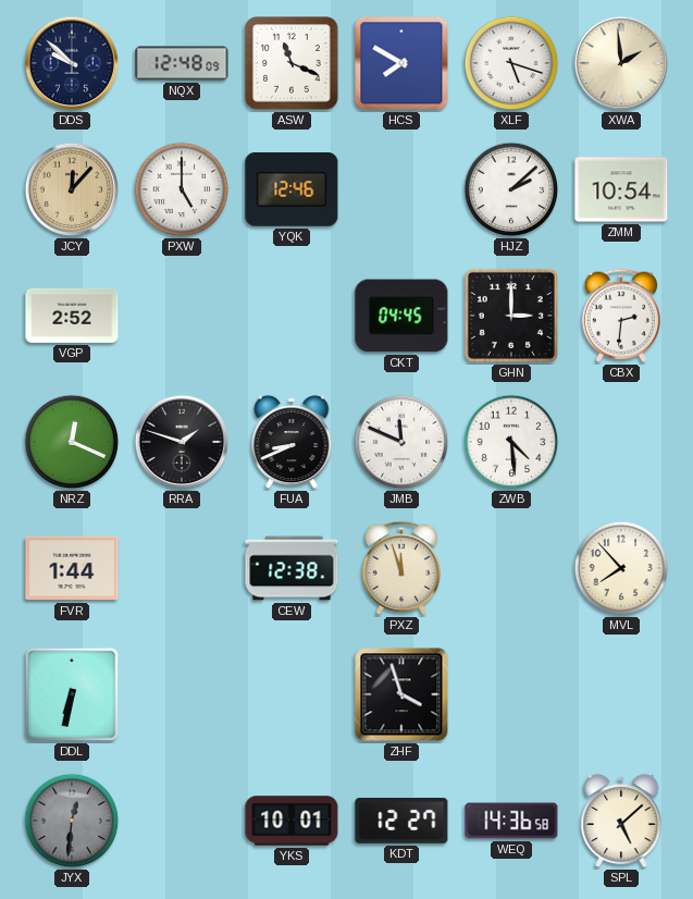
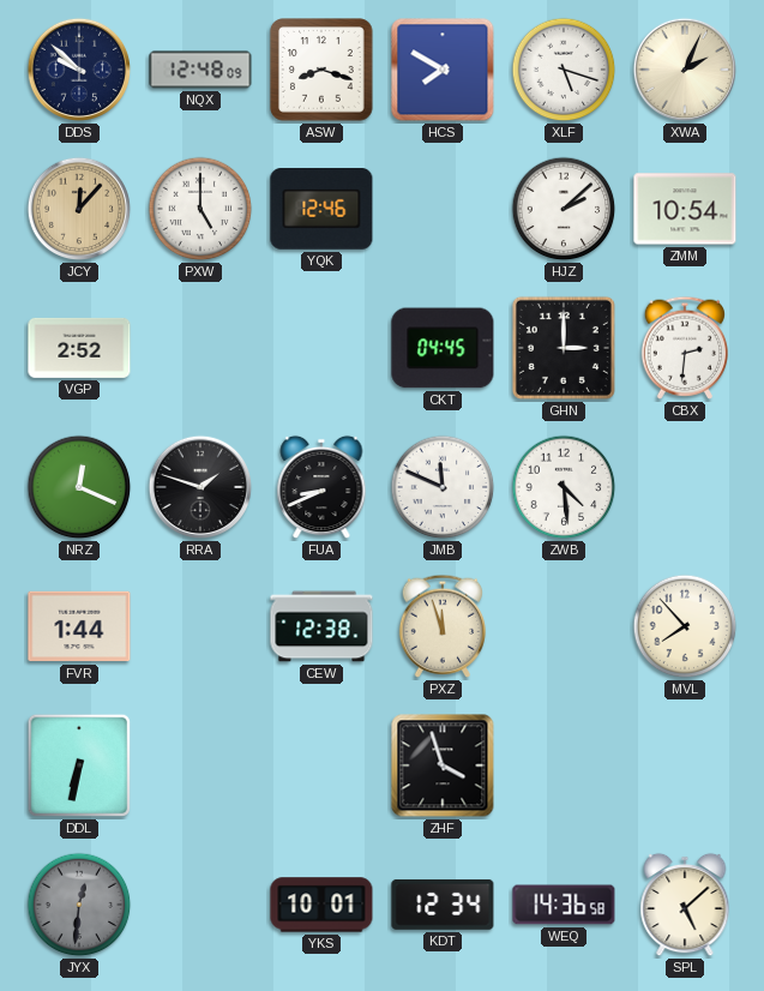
ASW: 11:19 -> 8:18
XWA: 1:59 -> 2:04
KDT: 12:27 -> 12:34
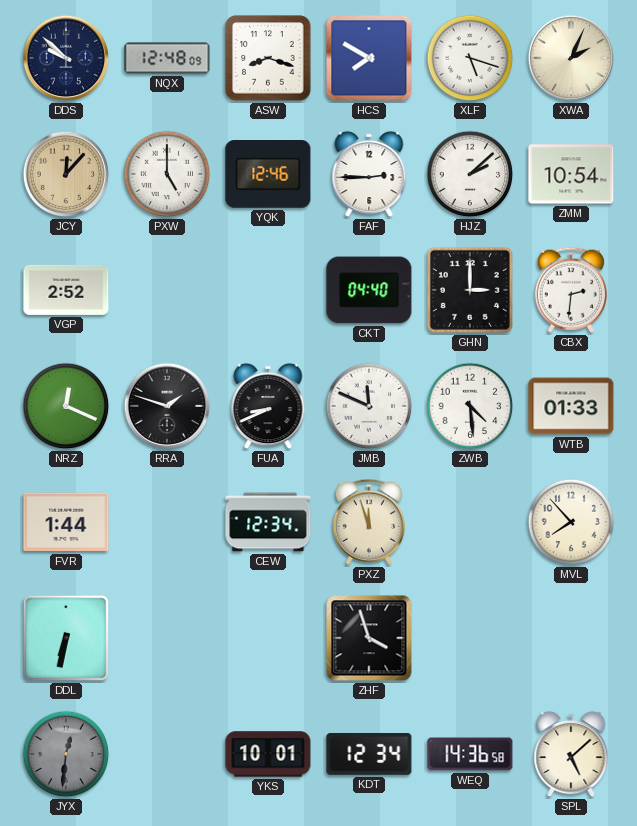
FAF: none -> 2:45
CKT: 04:45 -> 04:40
WTB: none -> 01:33
CEW: 12:38 -> 12:34
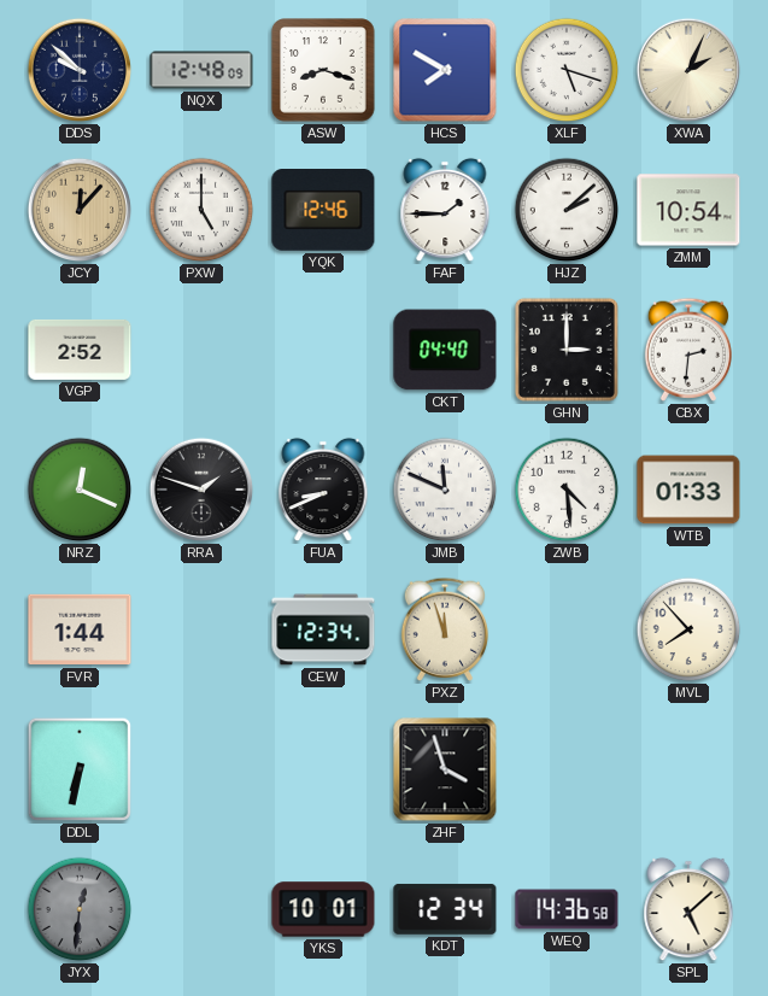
FAF: 2:45 -> 1:45
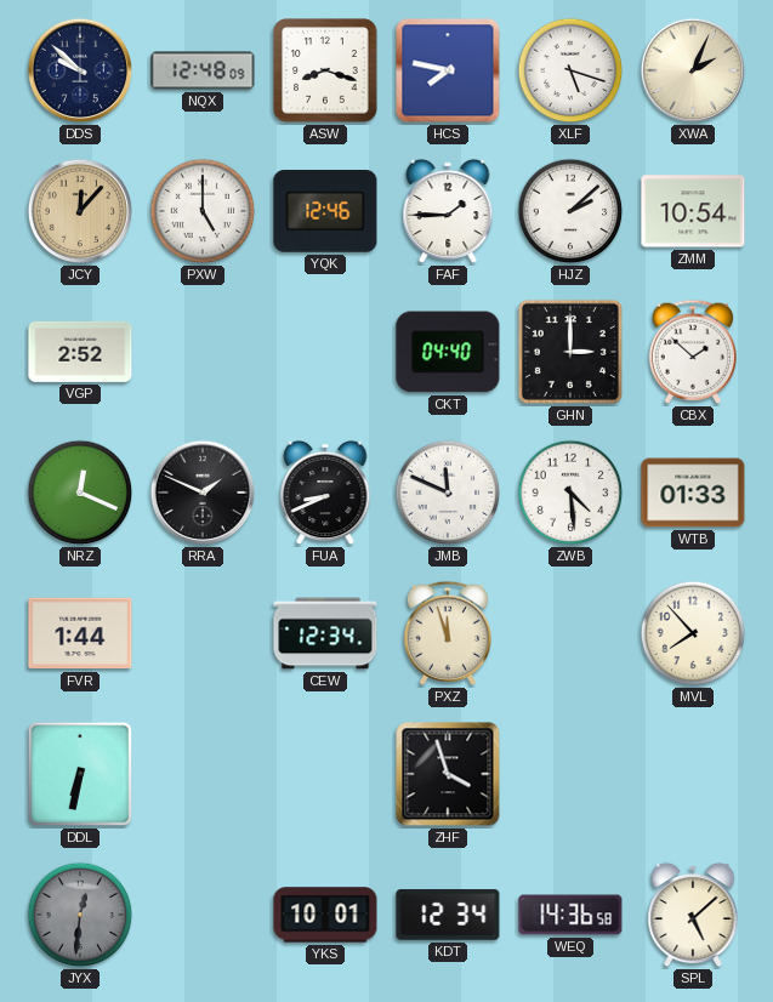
HCS: 7:50 -> 7:47
CBX: 2:31 -> 1:52
RRA: 1:48 -> 1:49
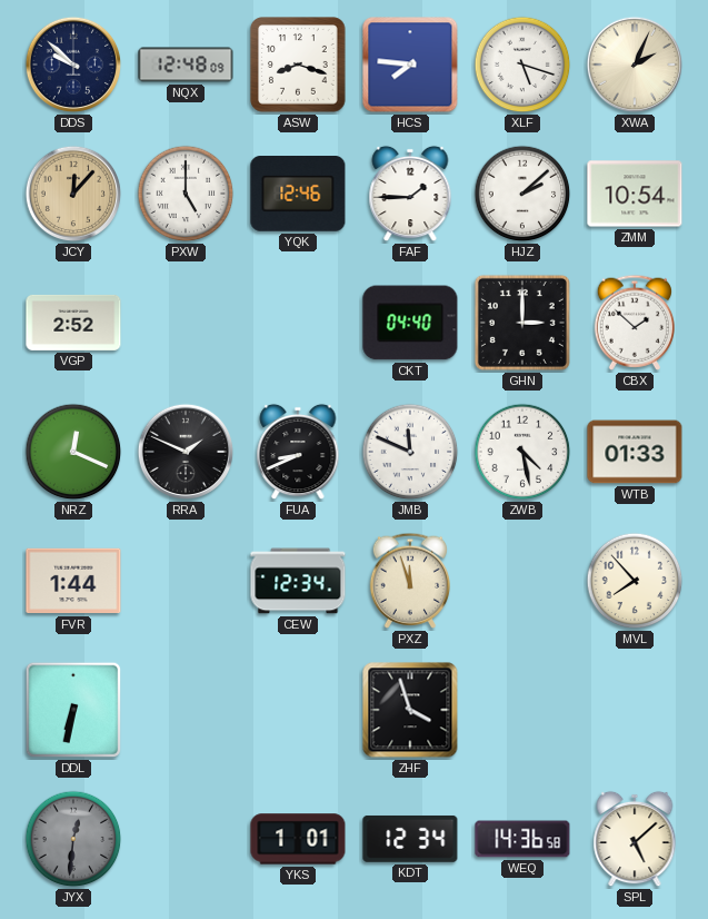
HCS: 7:47 -> 7:46
ZWB: 4:29 -> 4:28
YKS: 10:01 -> 1:01
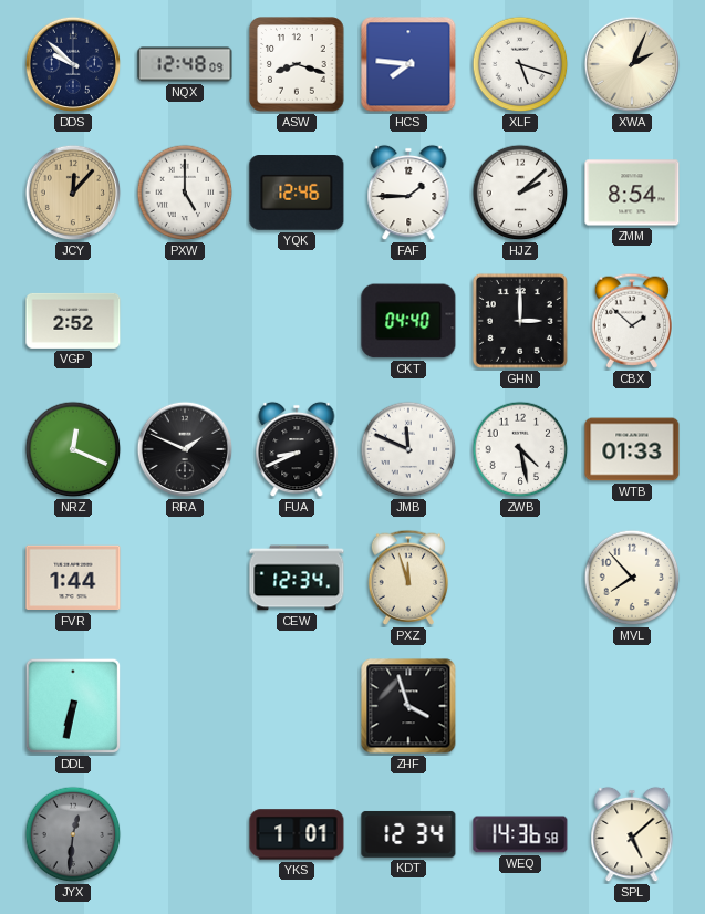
ZMM: 10:54 -> 8:54
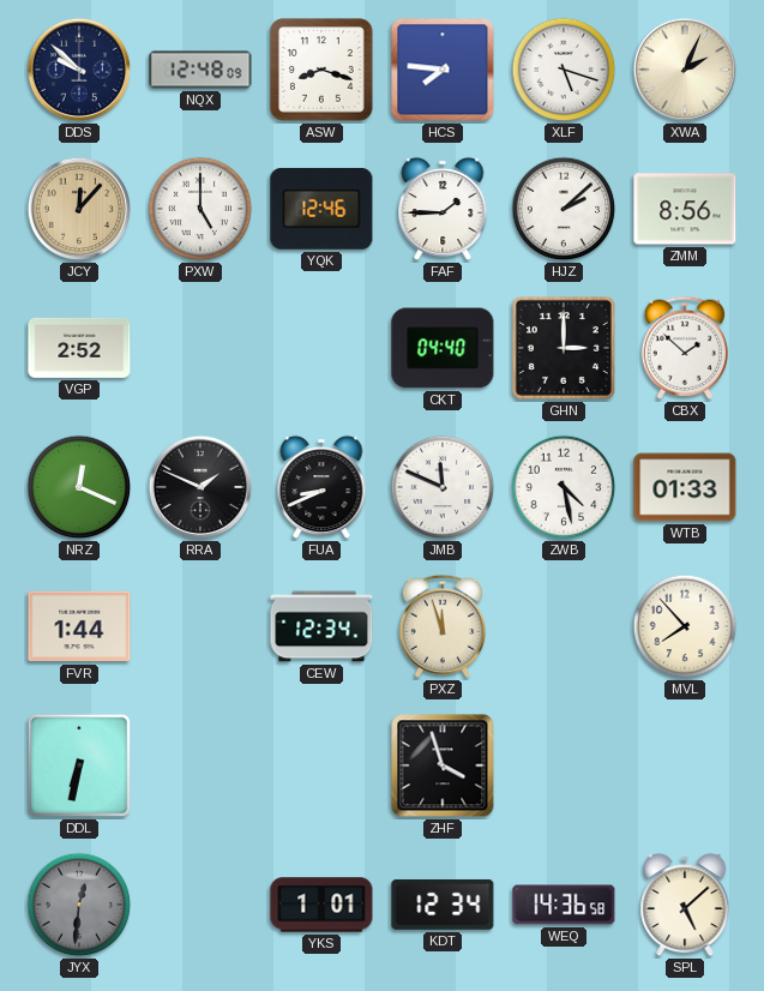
ZMM: 8:54 -> 8:56
